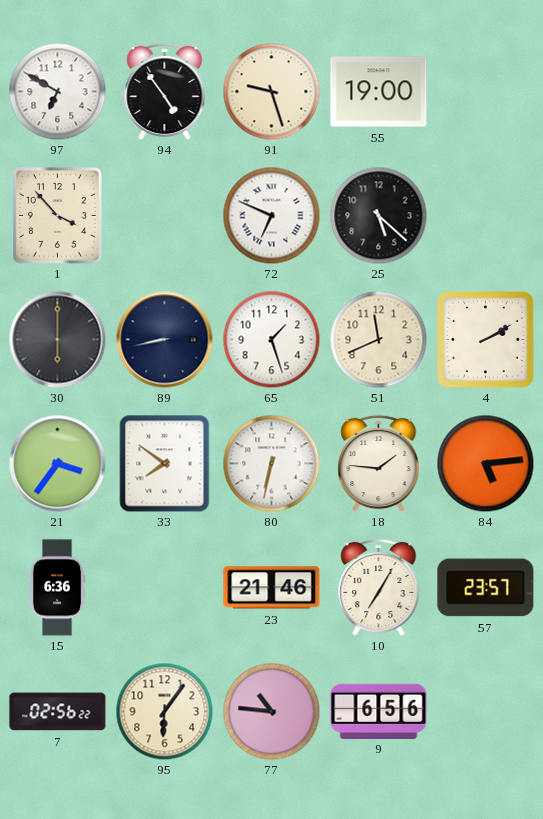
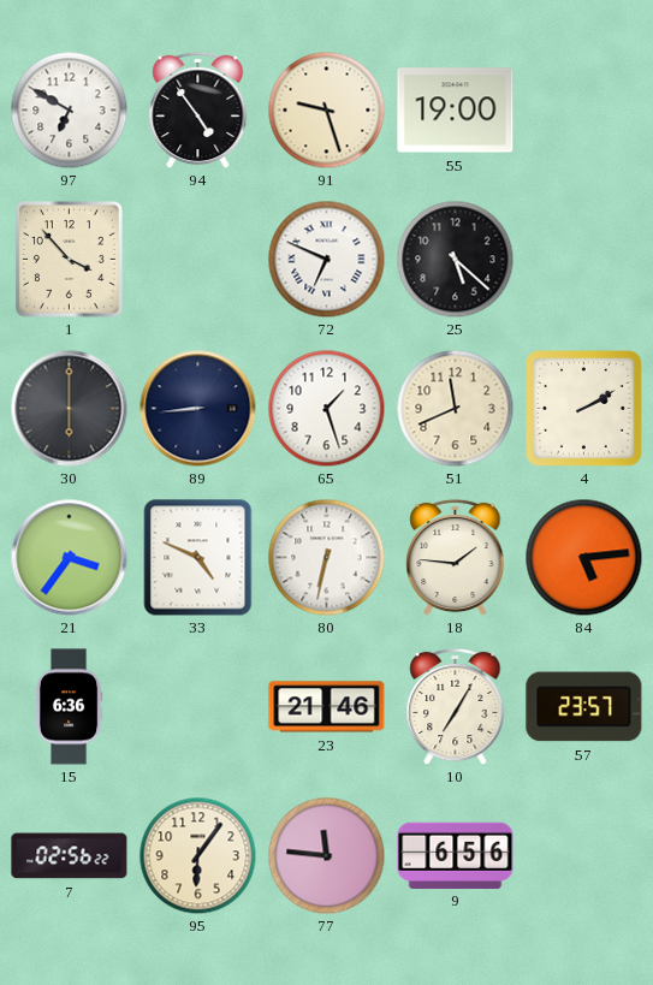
89: 8:43 -> 8:44
33: 7:51 -> 4:49
77: 10:46 -> 11:46
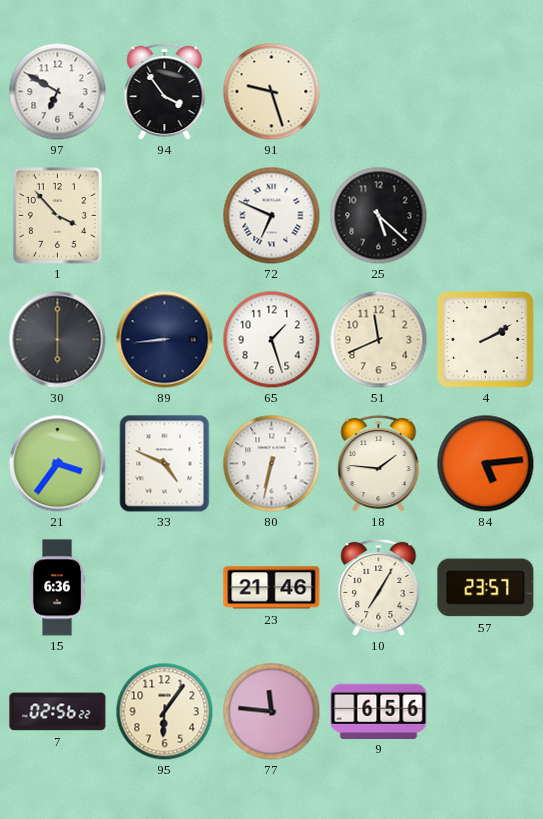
94: 4:54 -> 3:54
55: 19:00 -> none
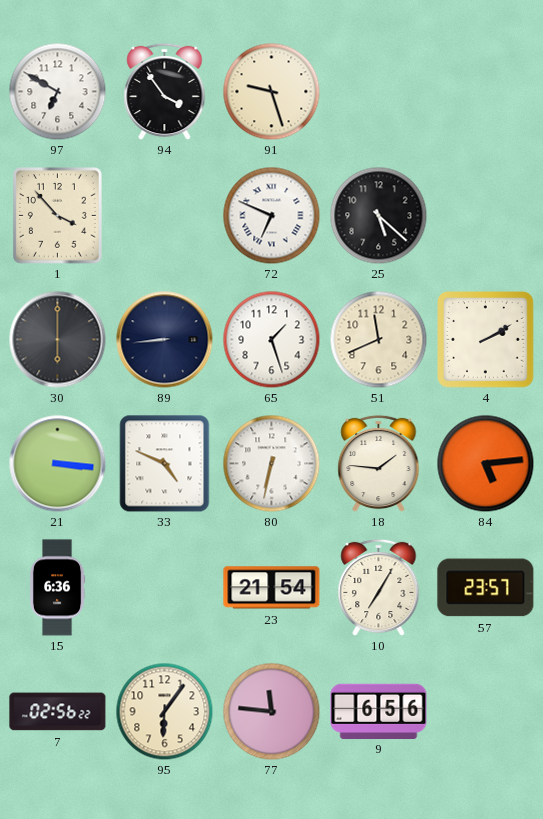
21: 3:36 -> 3:16
23: 21:46 -> 21:54
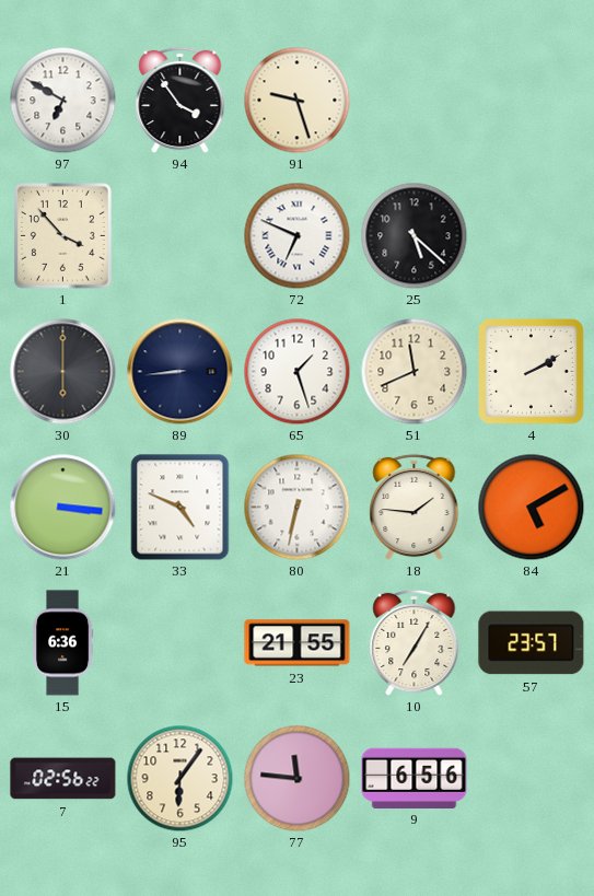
84: 5:14 -> 5:10
23: 21:54 -> 21:55
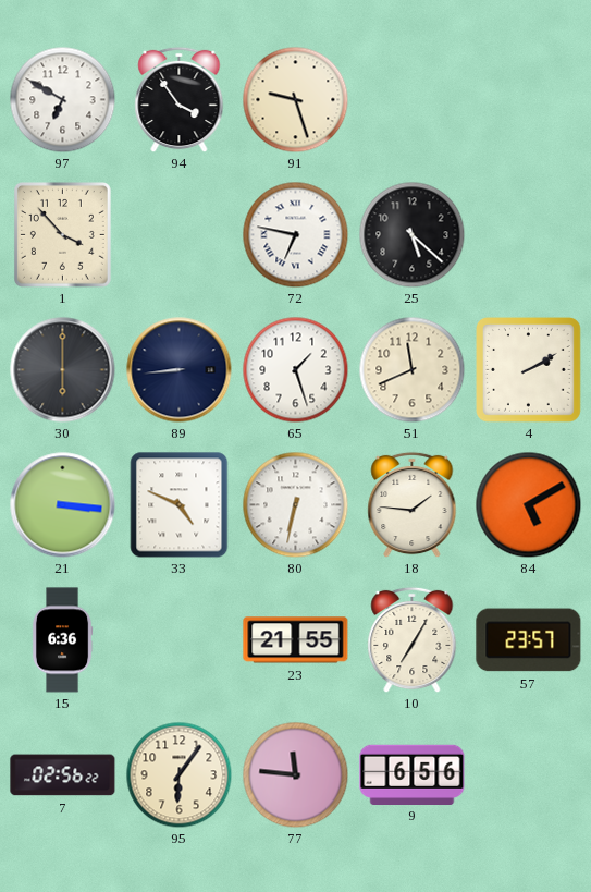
72: 6:49 -> 6:47
